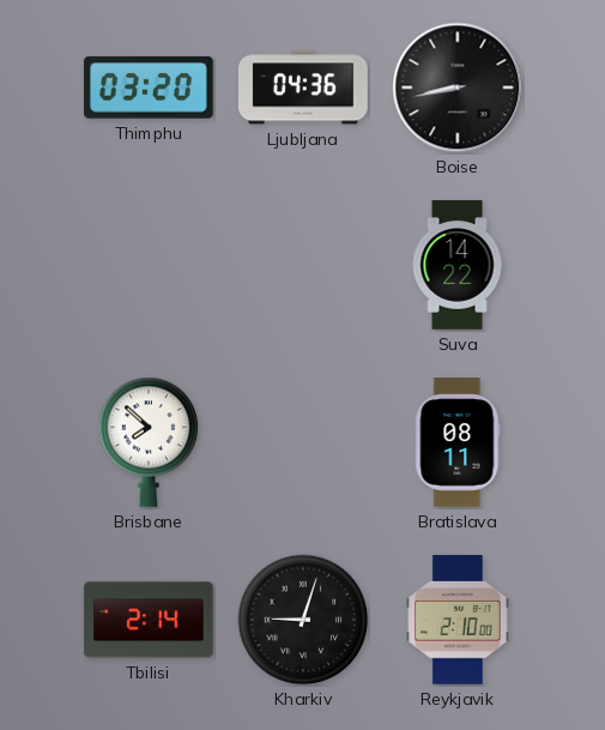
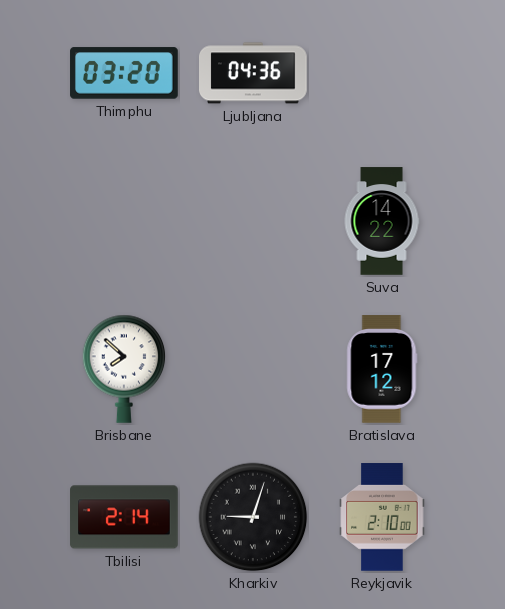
Boise: 8:43 -> none
Bratislava: 08:11 -> 17:12
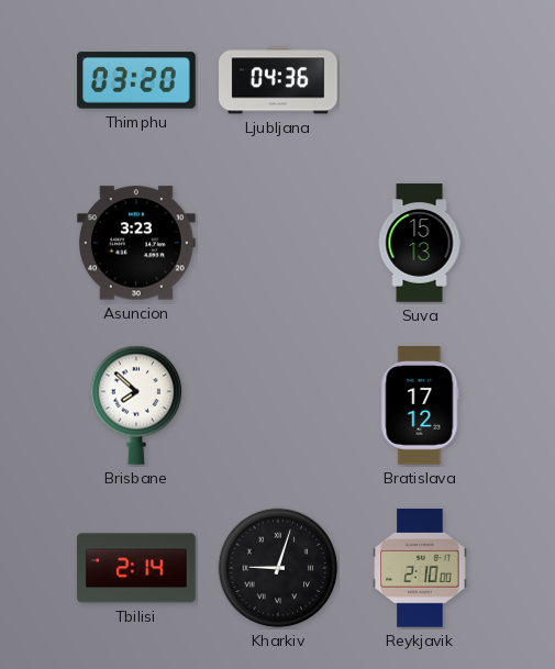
Asuncion: none -> 3:23
Suva: 14:22 -> 15:13
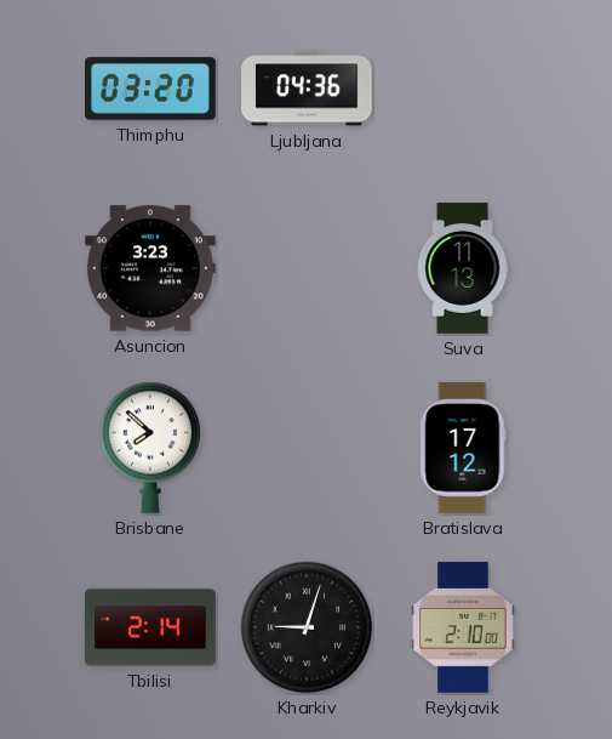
Suva: 15:13 -> 11:13
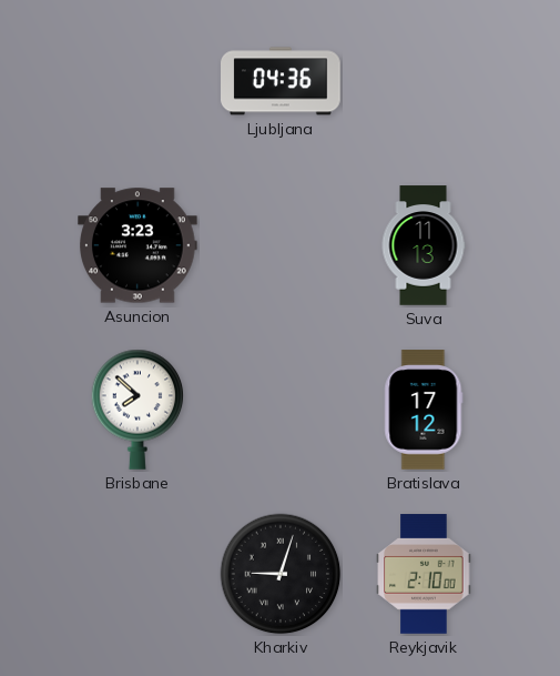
Thimphu: 03:20 -> none
Tbilisi: 2:14 -> none
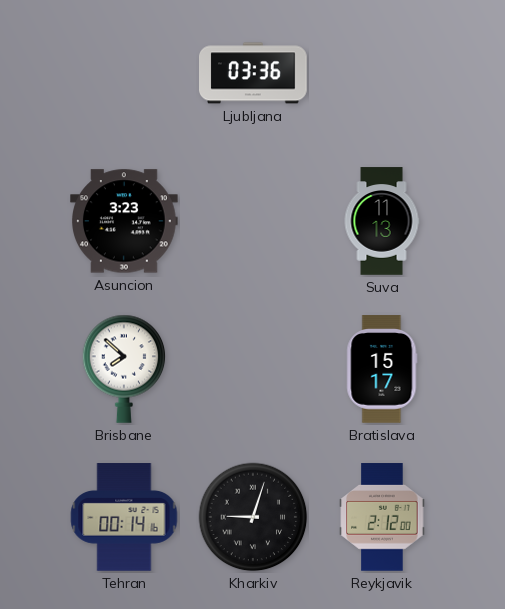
Ljubljana: 04:36 -> 03:36
Bratislava: 17:12 -> 15:17
Tehran: none -> 00:14
Reykjavik: 2:10 -> 2:12
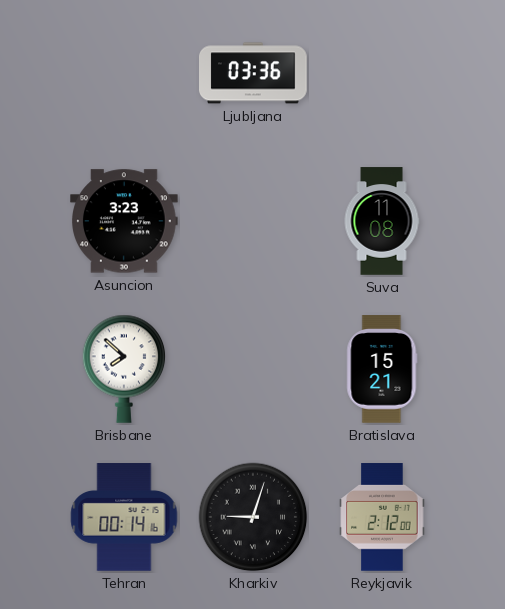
Suva: 11:13 -> 11:08
Bratislava: 15:17 -> 15:21
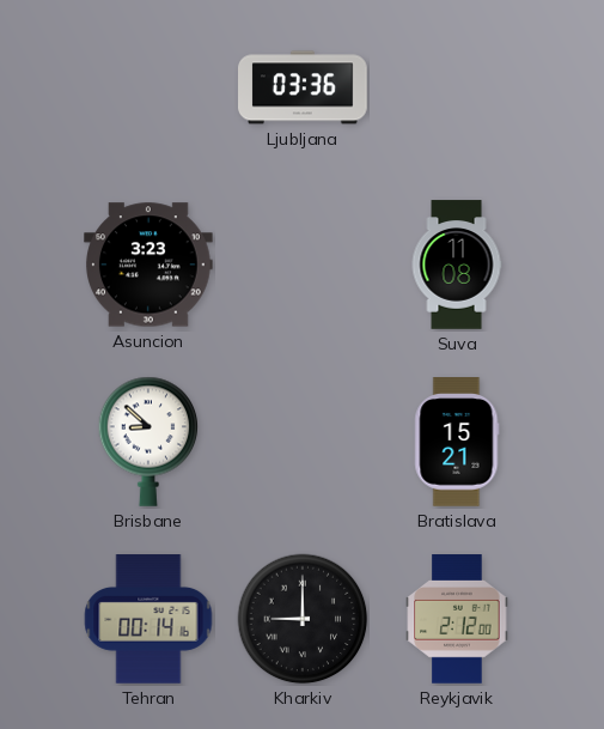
Brisbane: 7:52 -> 8:52
Kharkiv: 9:03 -> 9:00
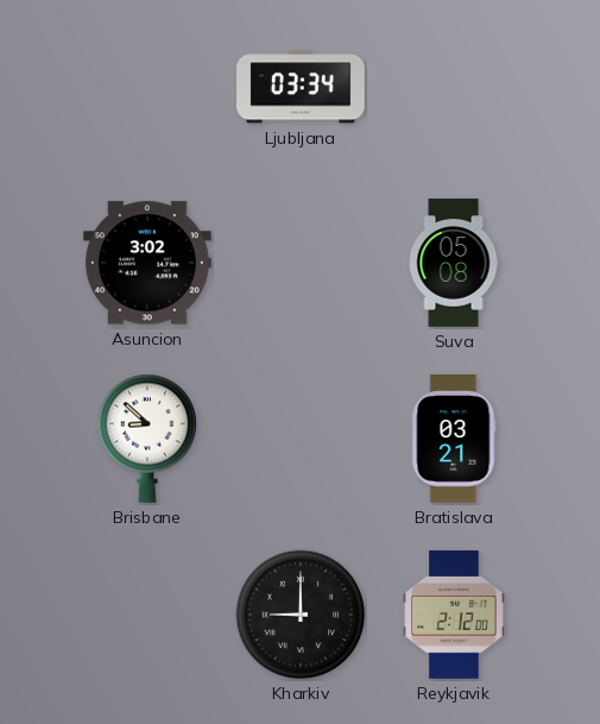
Ljubljana: 03:36 -> 03:34
Asuncion: 3:23 -> 3:02
Suva: 11:08 -> 05:08
Bratislava: 15:21 -> 03:21
Tehran: 00:14 -> none
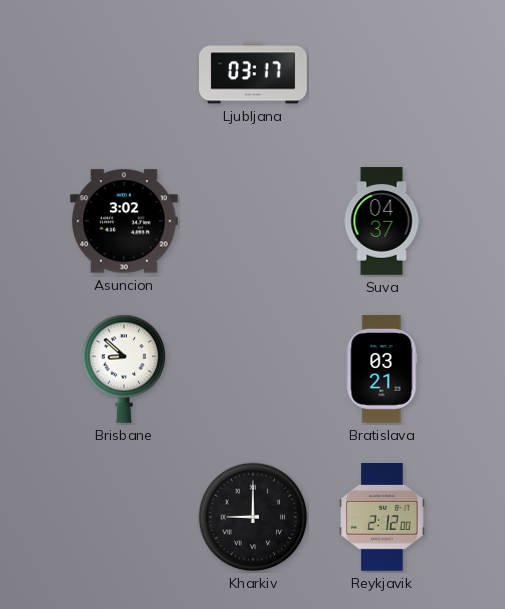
Ljubljana: 03:34 -> 03:17
Suva: 05:08 -> 04:37
